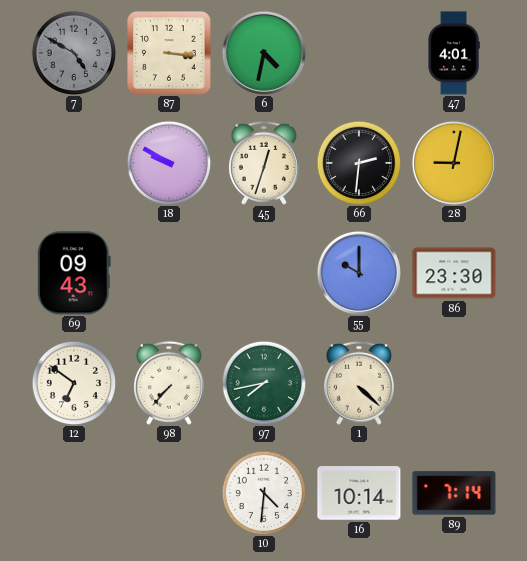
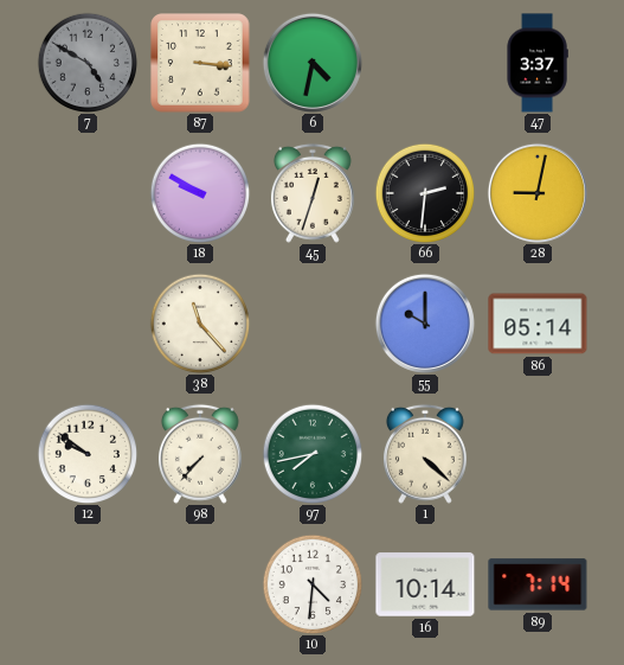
47: 4:01 -> 3:37
69: 09:43 -> none
38: none -> 11:23
86: 23:30 -> 05:14
12: 6:51 -> 9:51
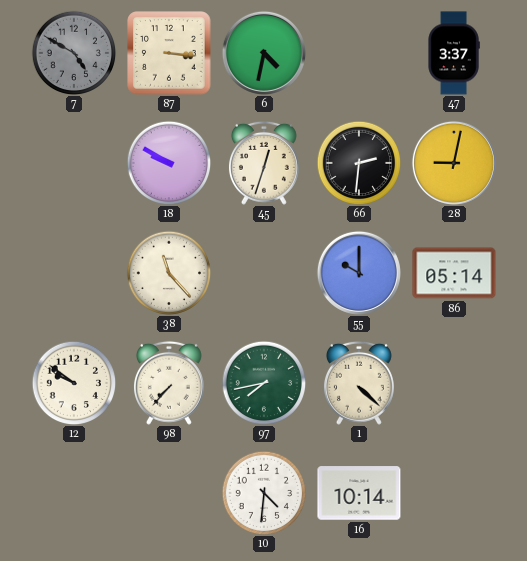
89: 7:14 -> none
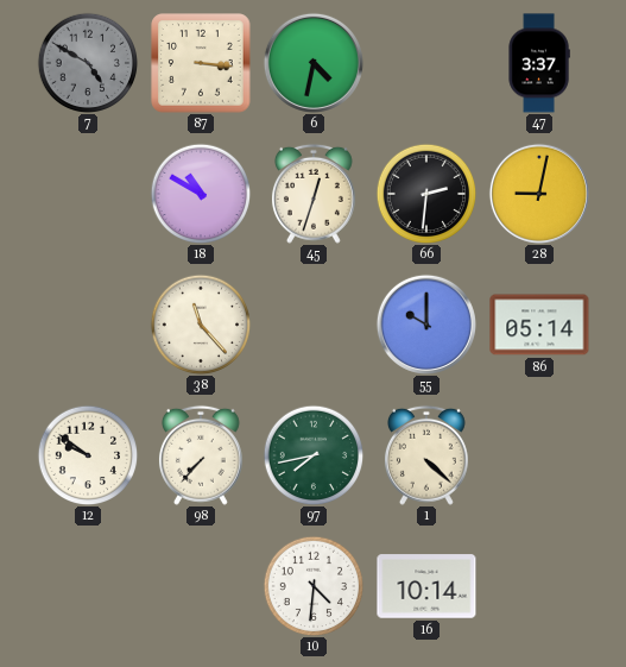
18: 9:50 -> 10:50
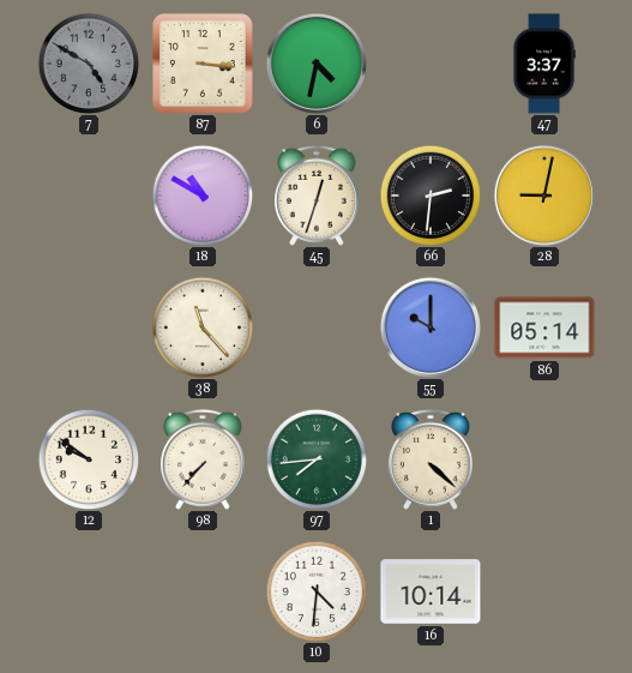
97: 7:43 -> 7:44
